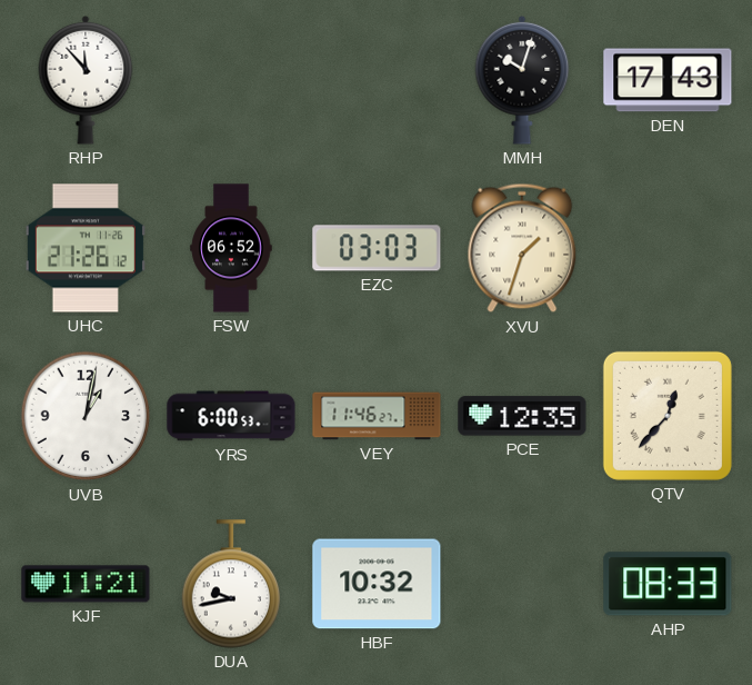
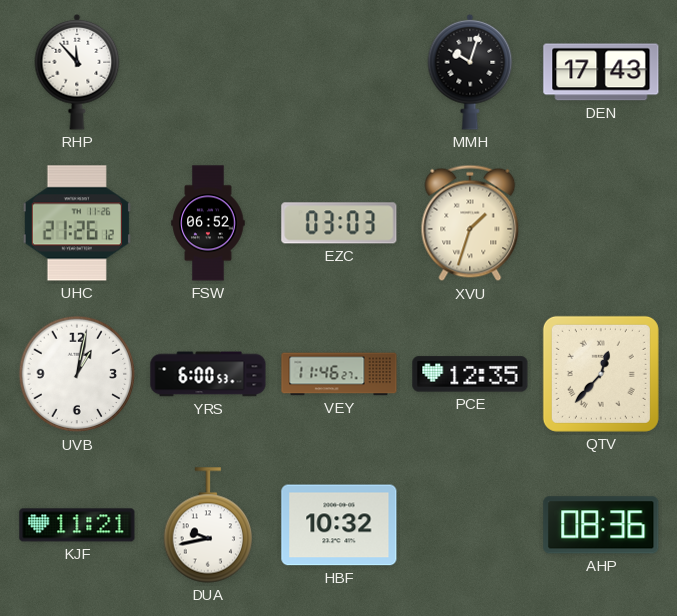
AHP: 08:33 -> 08:36
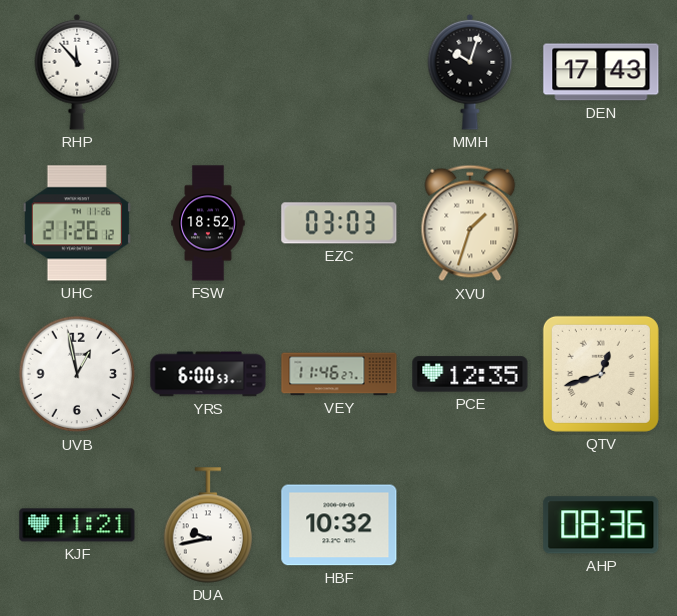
FSW: 06:52 -> 18:52
UVB: 1:02 -> 12:58
QTV: 12:37 -> 12:42
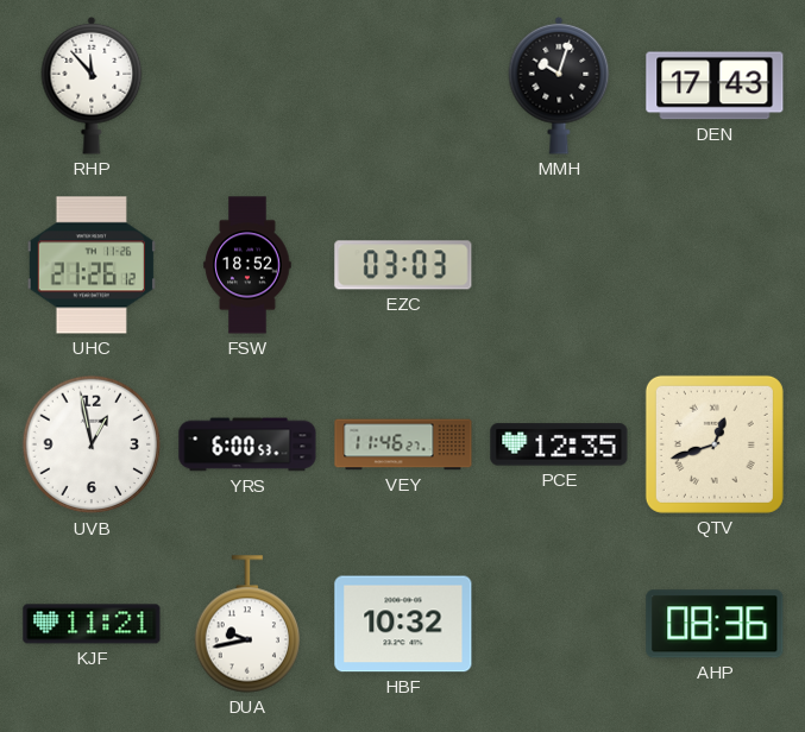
XVU: 1:33 -> none
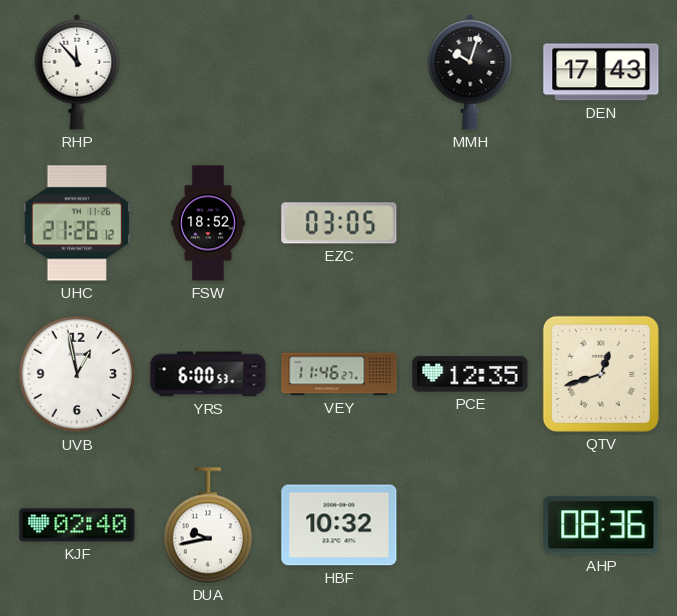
EZC: 03:03 -> 03:05
KJF: 11:21 -> 02:40
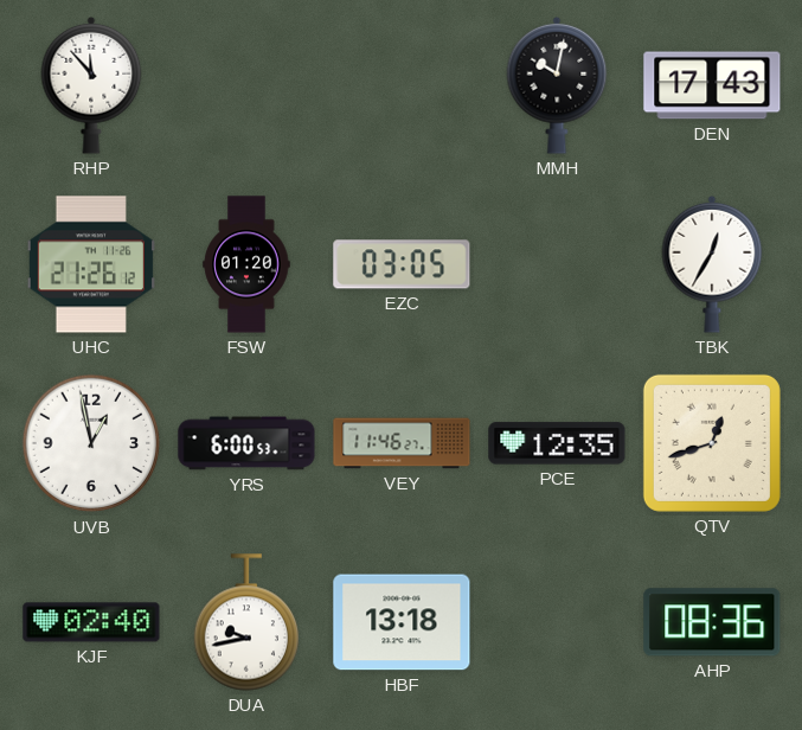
MMH: 10:03 -> 10:02
FSW: 18:52 -> 01:20
TBK: none -> 12:35
HBF: 10:32 -> 13:18
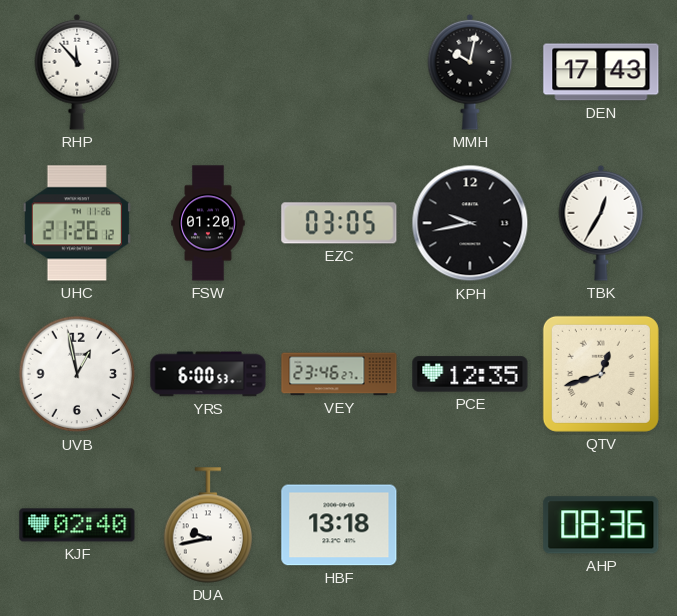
KPH: none -> 9:43
VEY: 11:46 -> 23:46
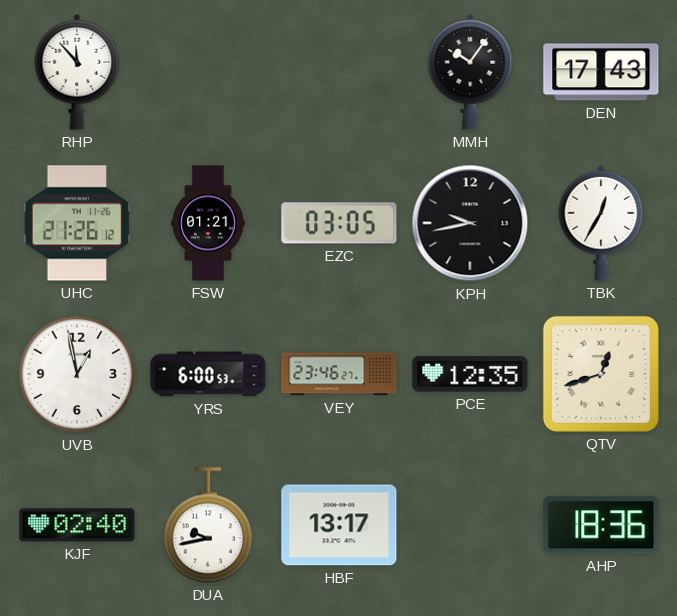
MMH: 10:02 -> 10:06
FSW: 01:20 -> 01:21
HBF: 13:18 -> 13:17
AHP: 08:36 -> 18:36
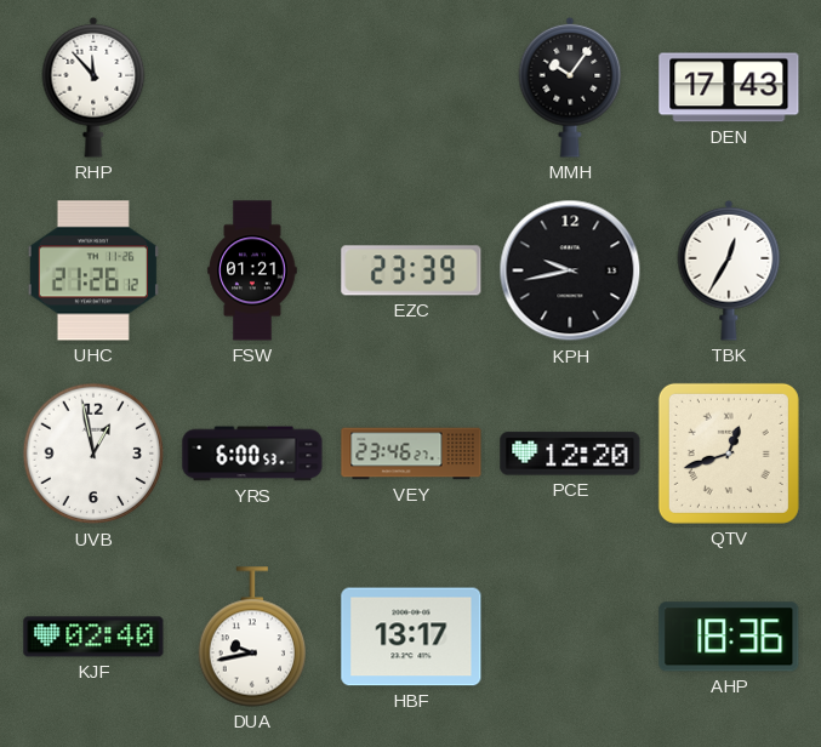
EZC: 03:05 -> 23:39
PCE: 12:35 -> 12:20
